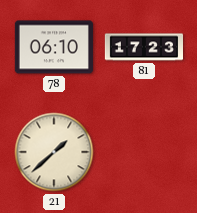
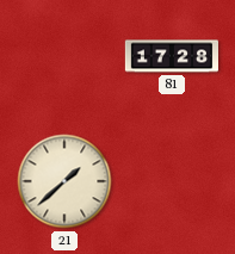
78: 06:10 -> none
81: 17:23 -> 17:28
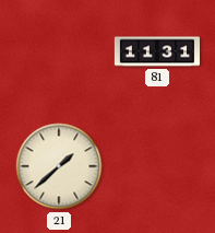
81: 17:28 -> 11:31
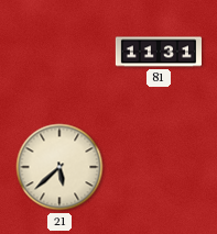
21: 1:38 -> 5:38
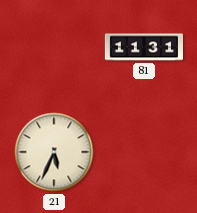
21: 5:38 -> 5:34
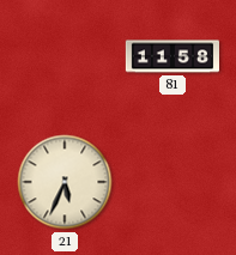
81: 11:31 -> 11:58
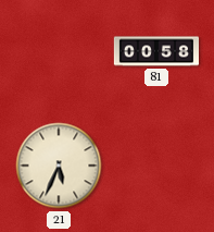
81: 11:58 -> 00:58
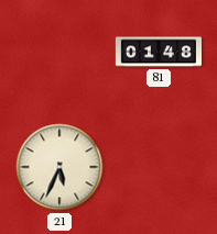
81: 00:58 -> 01:48
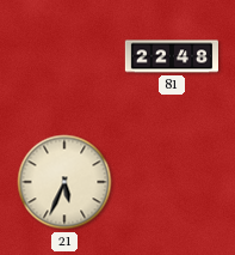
81: 01:48 -> 22:48
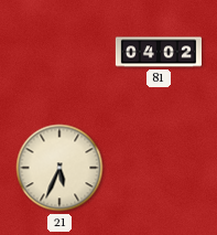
81: 22:48 -> 04:02
